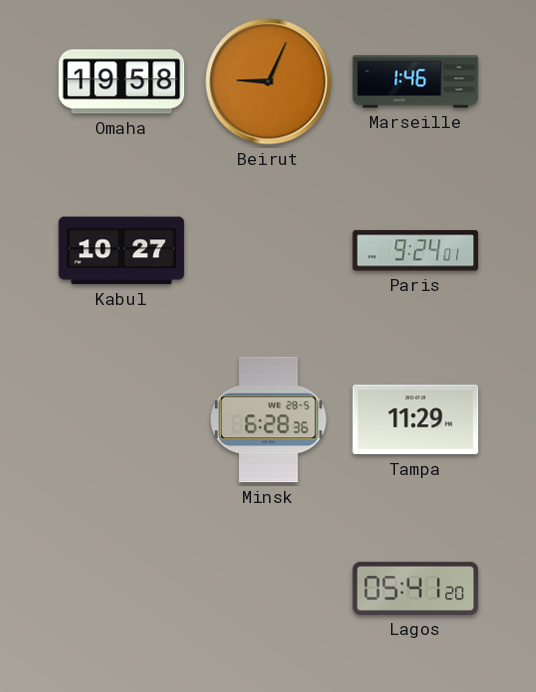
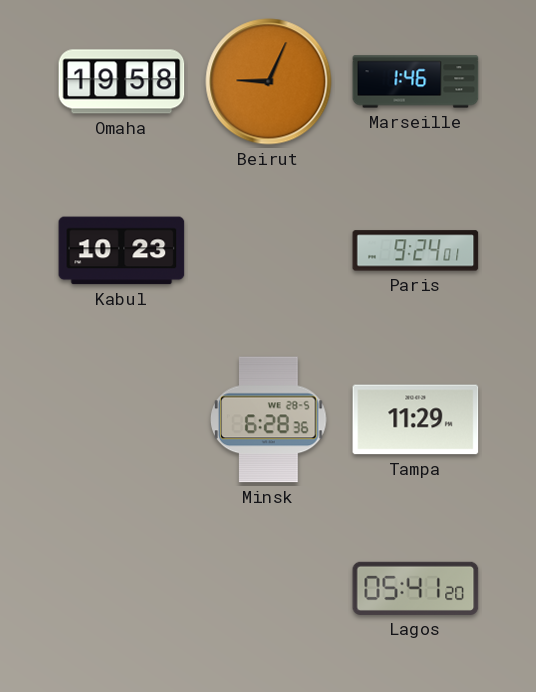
Kabul: 10:27 -> 10:23
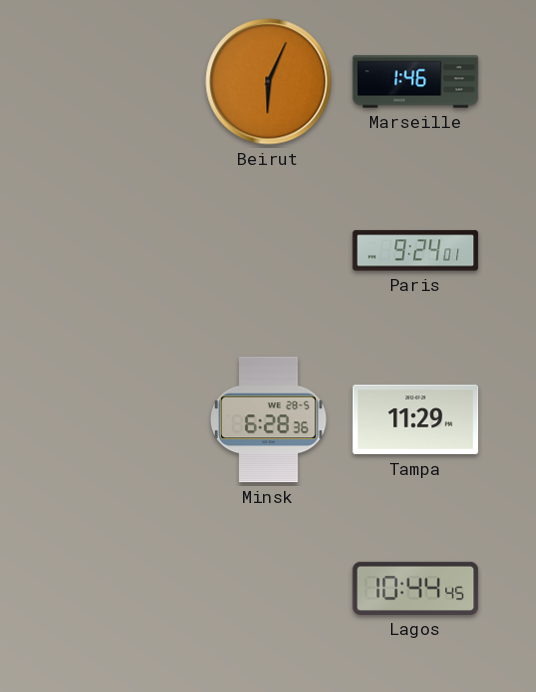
Omaha: 19:58 -> none
Beirut: 9:04 -> 6:04
Kabul: 10:23 -> none
Lagos: 05:41 -> 10:44
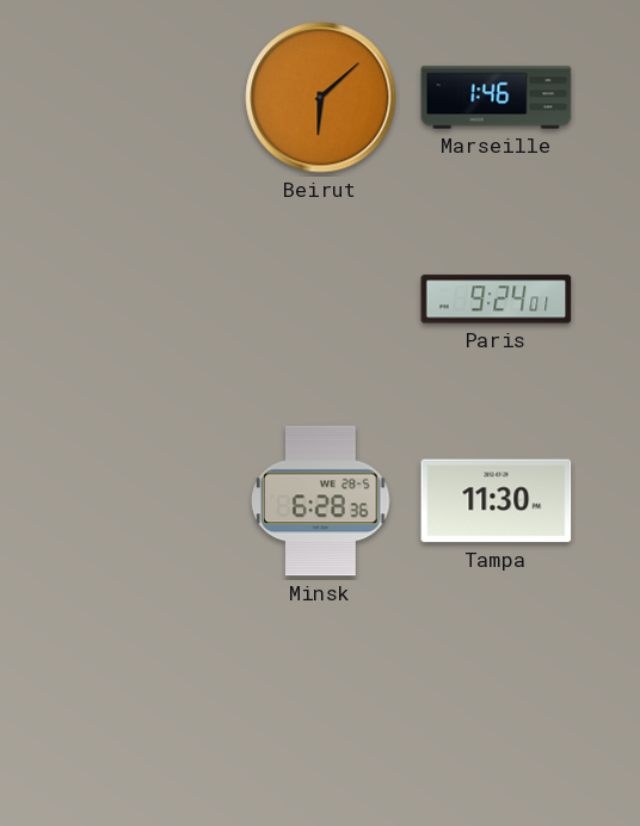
Beirut: 6:04 -> 6:08
Tampa: 11:29 -> 11:30
Lagos: 10:44 -> none
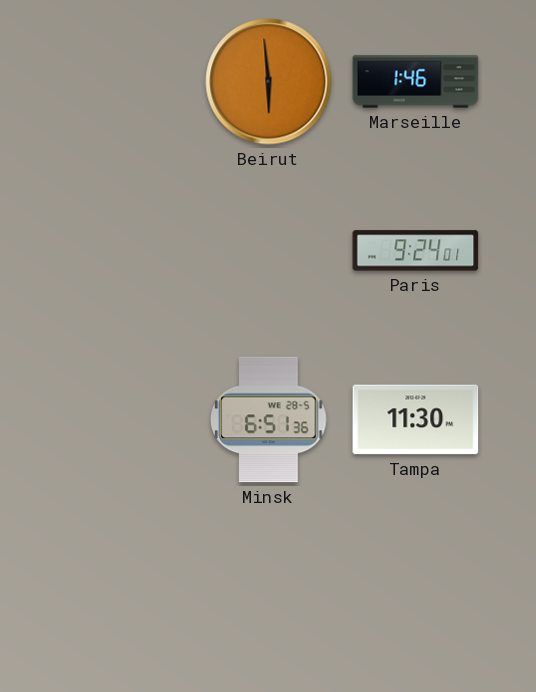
Beirut: 6:08 -> 5:59
Minsk: 6:28 -> 6:51
